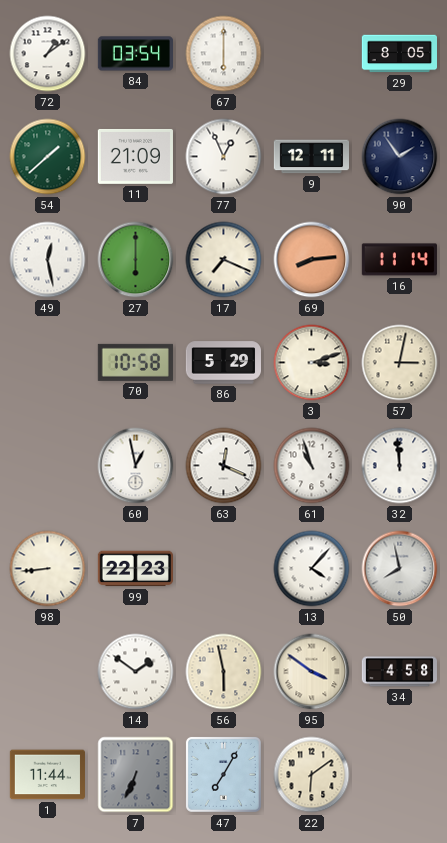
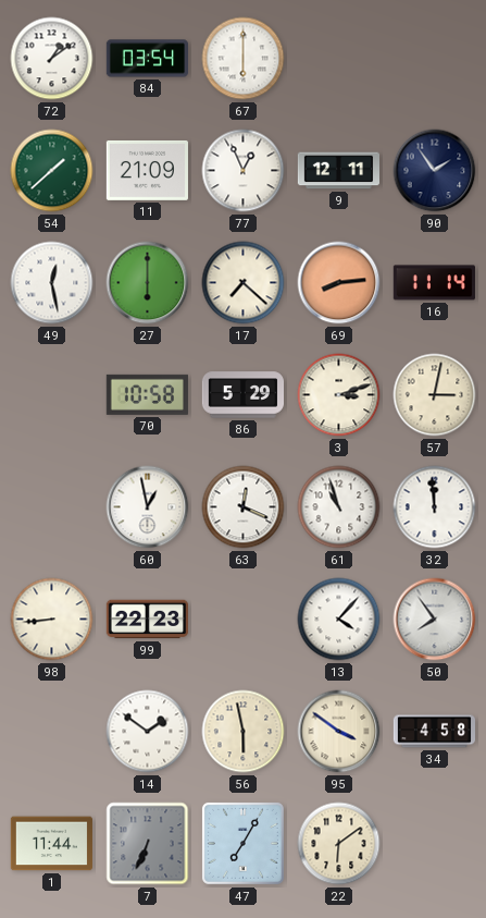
29: 8:05 -> none
17: 7:19 -> 7:22
50: 7:58 -> 7:54
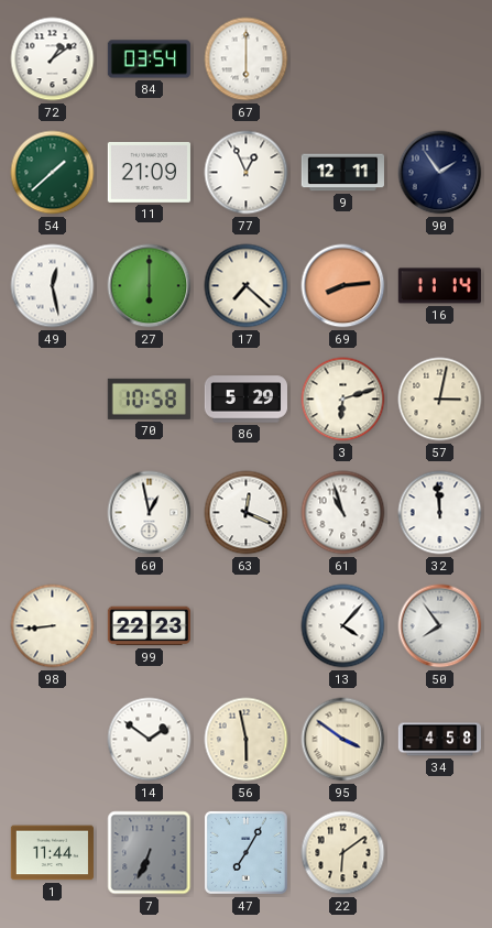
3: 3:12 -> 6:12
